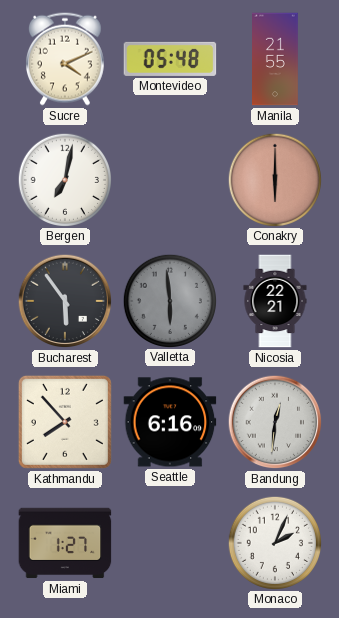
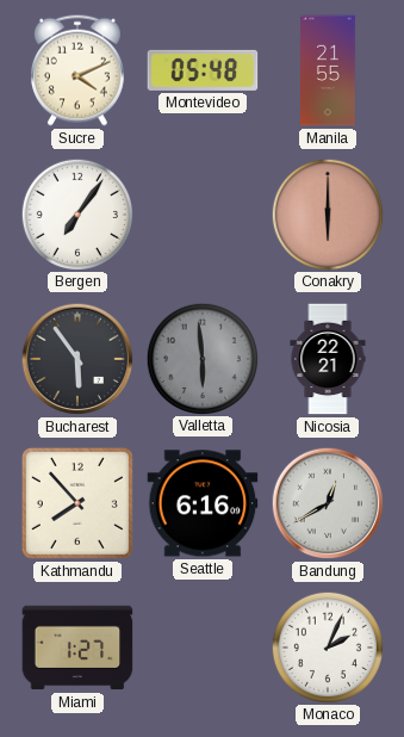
Bergen: 7:02 -> 7:06
Bandung: 12:31 -> 12:40
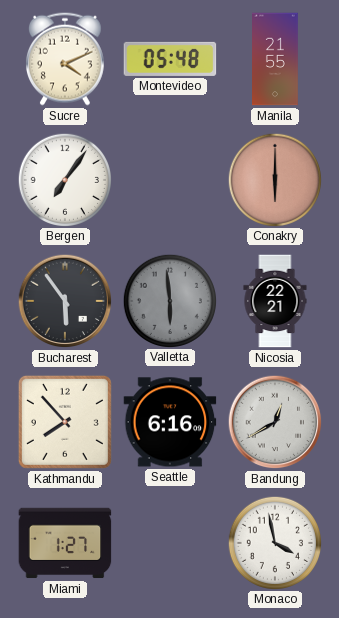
Monaco: 2:04 -> 3:58
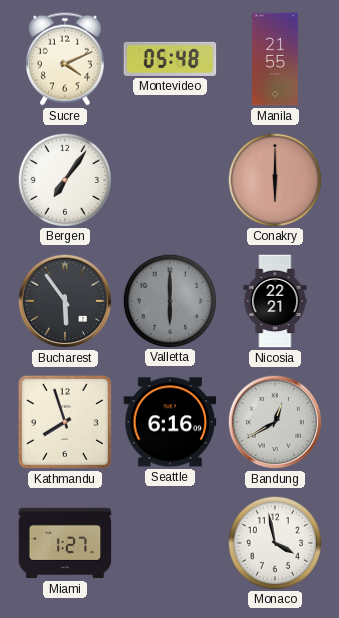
Valletta: 5:59 -> 6:00
Kathmandu: 7:53 -> 7:57
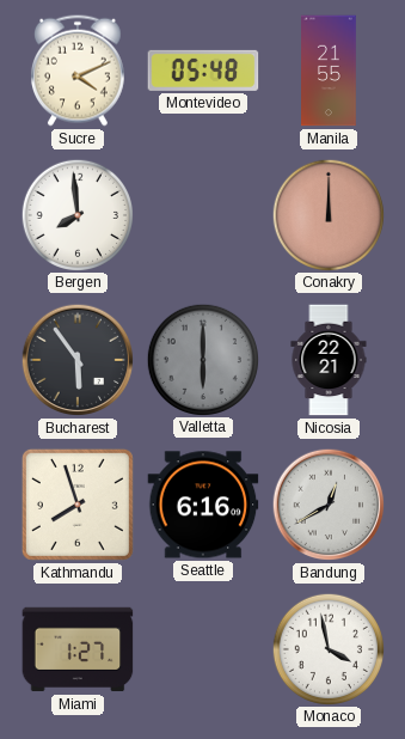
Bergen: 7:06 -> 7:59
Conakry: 6:00 -> 12:00
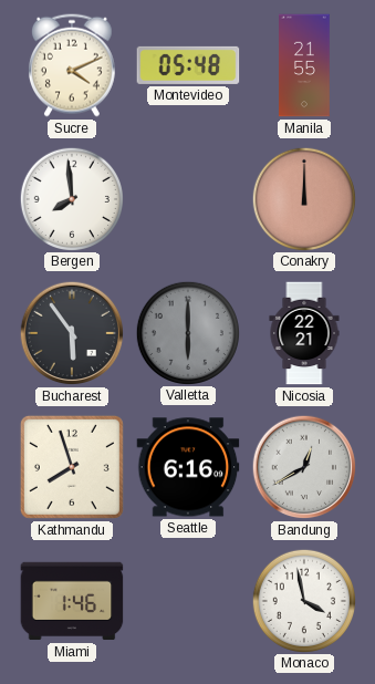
Miami: 1:27 -> 1:46
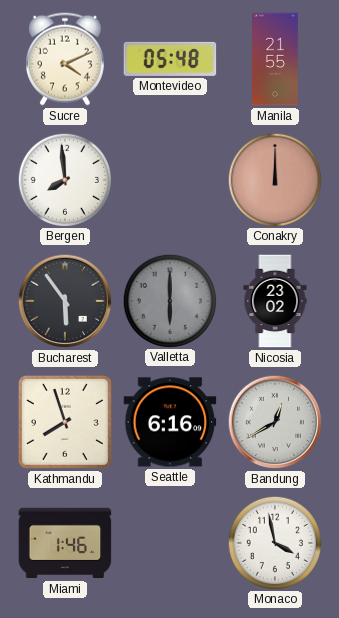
Nicosia: 22:21 -> 23:02
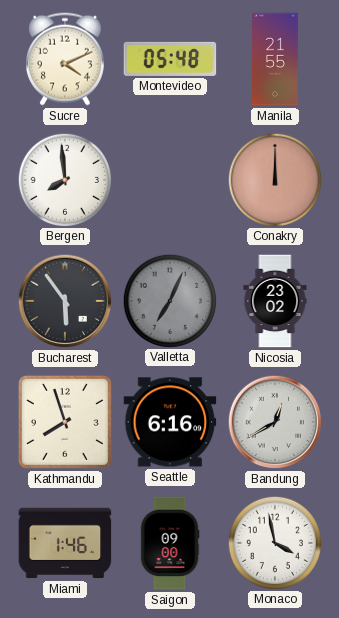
Valletta: 6:00 -> 7:04
Saigon: none -> 09:00
